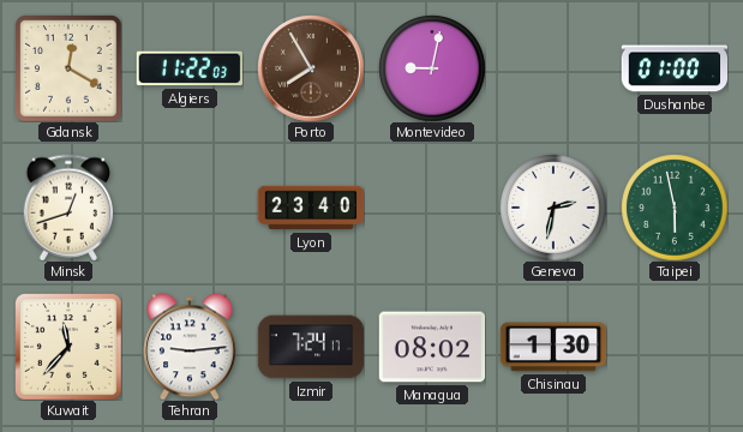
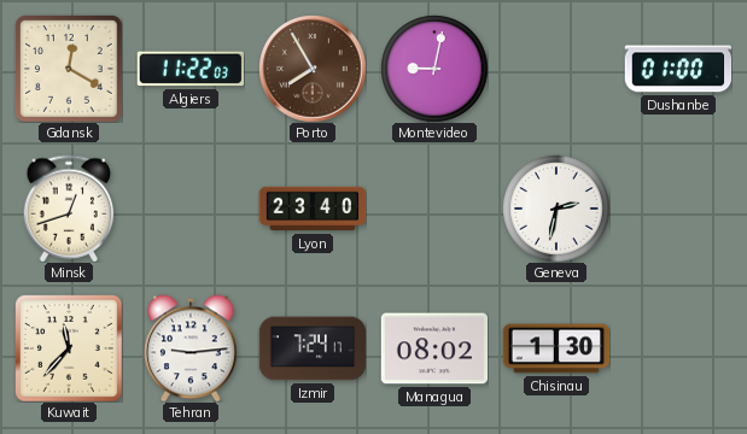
Taipei: 5:58 -> none
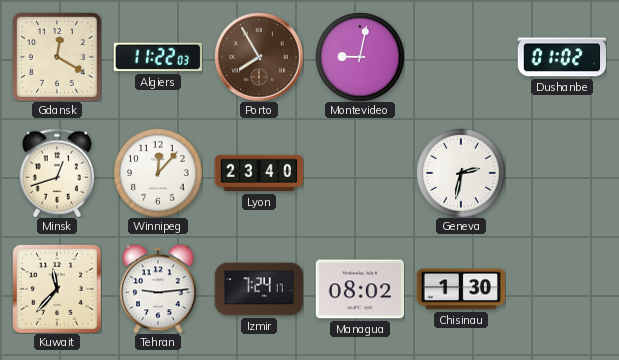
Dushanbe: 01:00 -> 01:02
Winnipeg: none -> 12:07
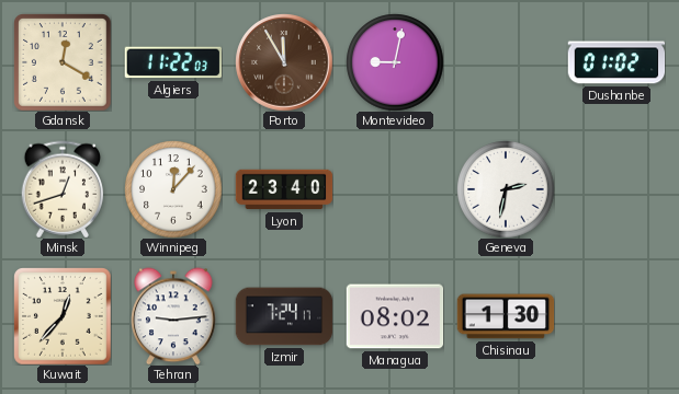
Porto: 7:55 -> 11:55
Kuwait: 11:37 -> 12:37
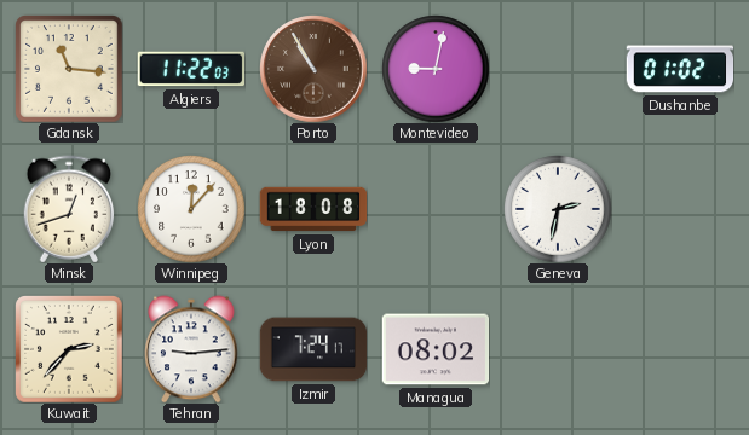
Gdansk: 12:20 -> 11:16
Porto: 11:55 -> 10:55
Lyon: 23:40 -> 18:08
Kuwait: 12:37 -> 2:37
Chisinau: 1:30 -> none
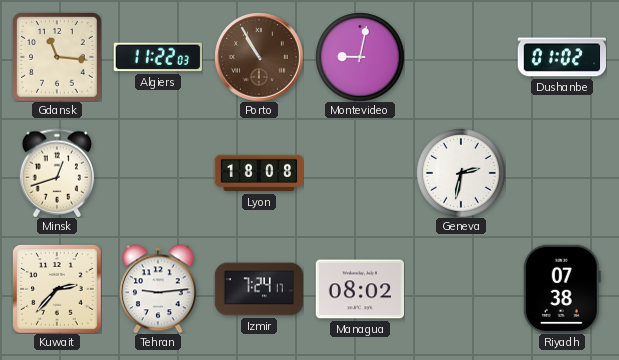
Winnipeg: 12:07 -> none
Riyadh: none -> 07:38
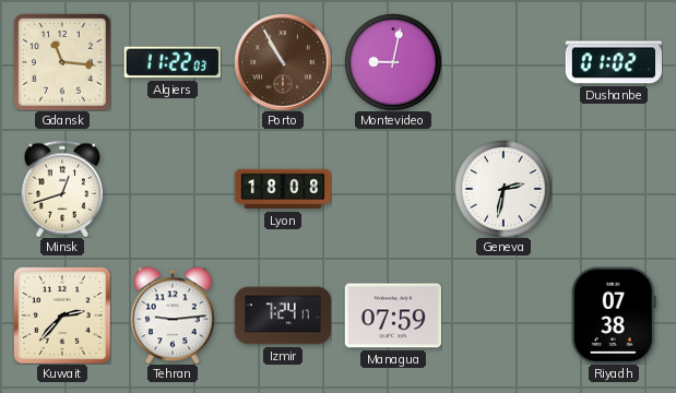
Managua: 08:02 -> 07:59
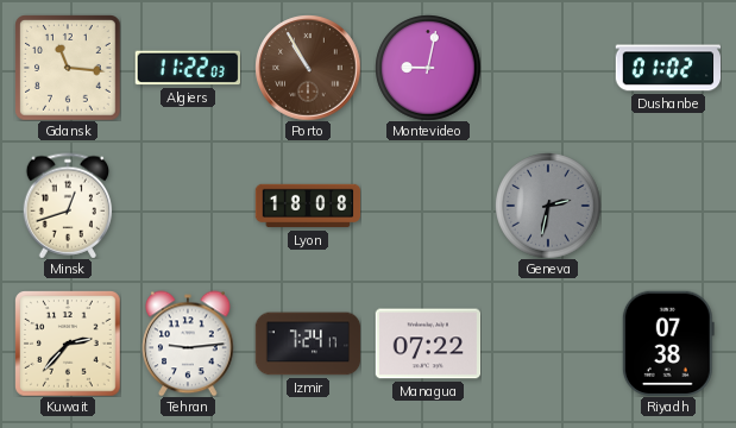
Geneva dial: white -> grey
Managua: 07:59 -> 07:22
